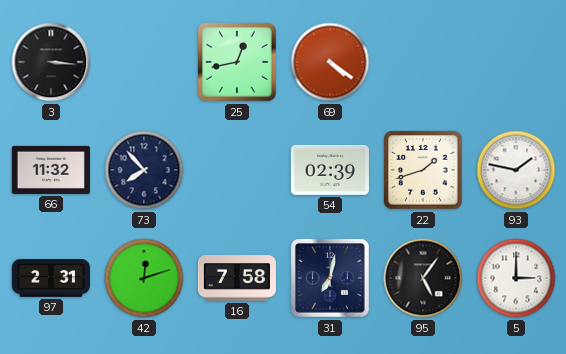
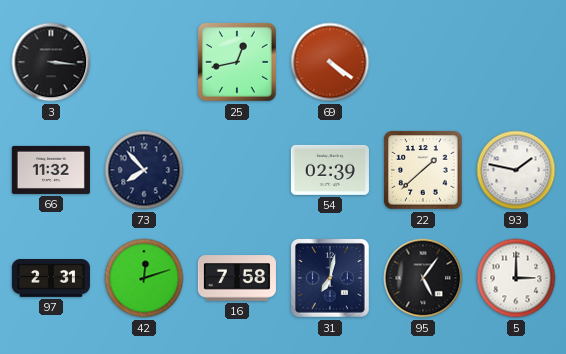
22: 1:42 -> 1:38
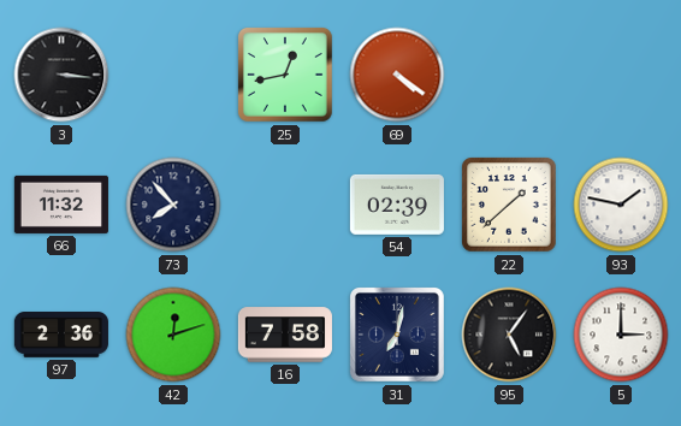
97: 2:31 -> 2:36
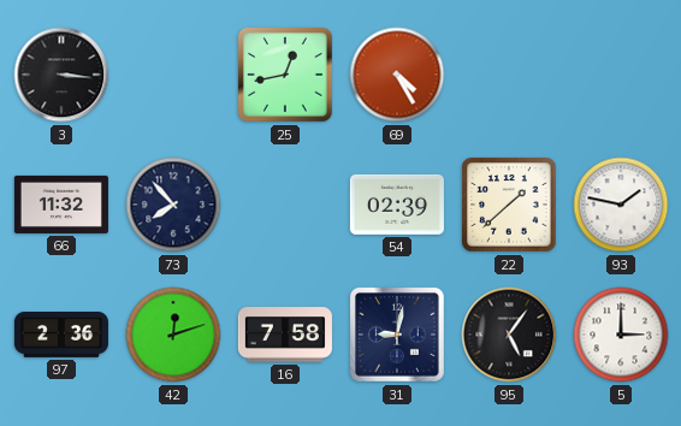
69: 4:21 -> 4:25
31: 7:02 -> 9:02
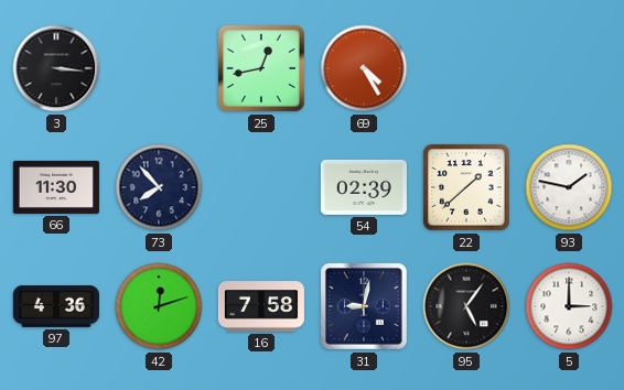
66: 11:32 -> 11:30
97: 2:36 -> 4:36
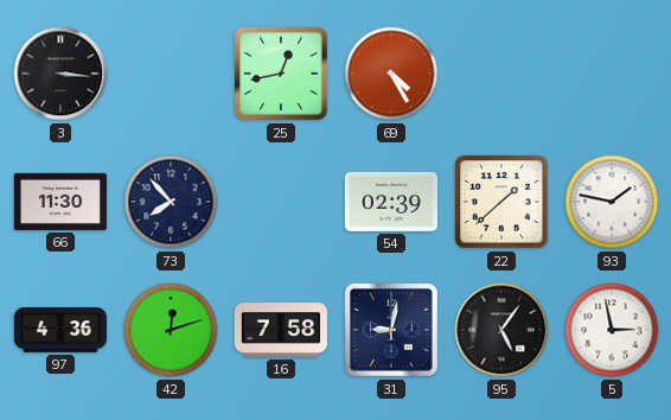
5: 3:00 -> 2:58
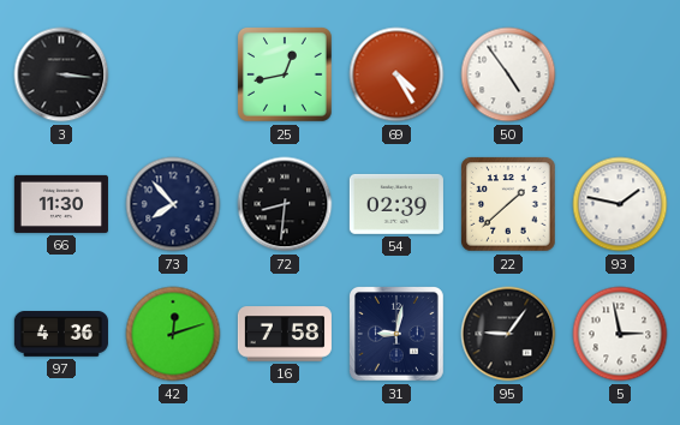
50: none -> 4:54
72: none -> 8:31
95: 5:06 -> 9:06
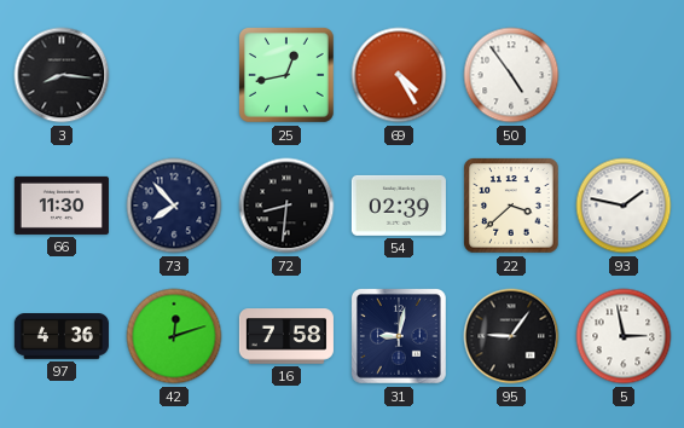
3: 3:16 -> 8:16
22: 1:38 -> 3:38
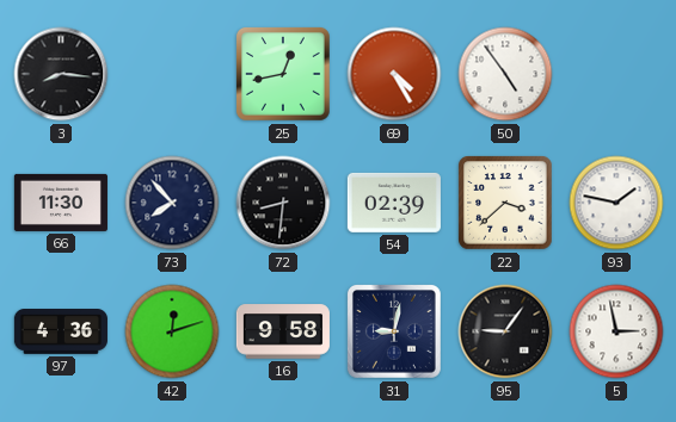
16: 7:58 -> 9:58
